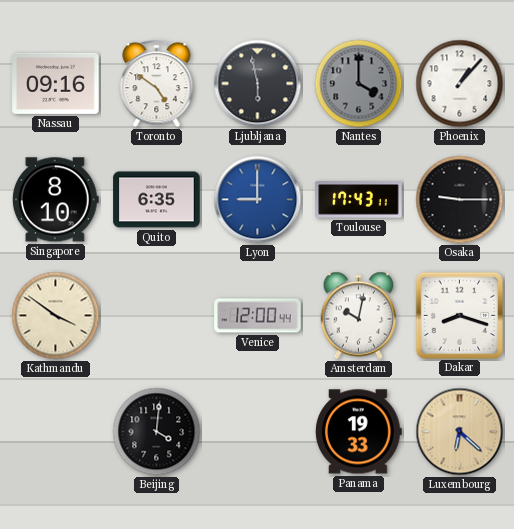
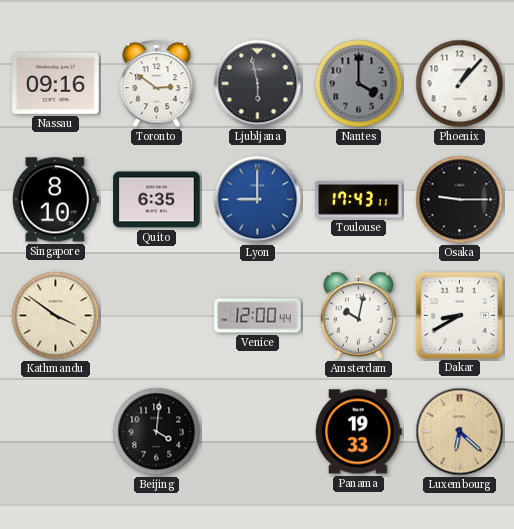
Toronto: 4:51 -> 2:51
Dakar: 8:18 -> 8:40
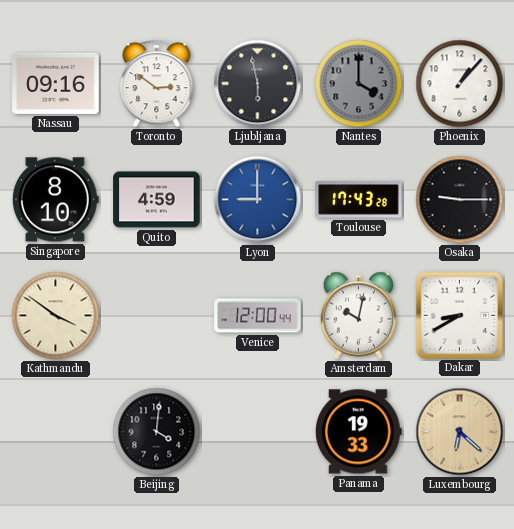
Quito: 6:35 -> 4:59
Toulouse: 17:43:11 -> 17:43:28
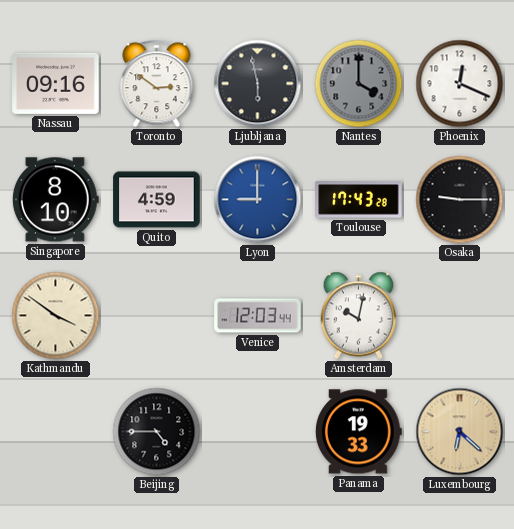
Phoenix: 1:07 -> 12:19
Venice: 12:00 -> 12:03
Dakar: 8:40 -> none
Beijing: 4:01 -> 4:45
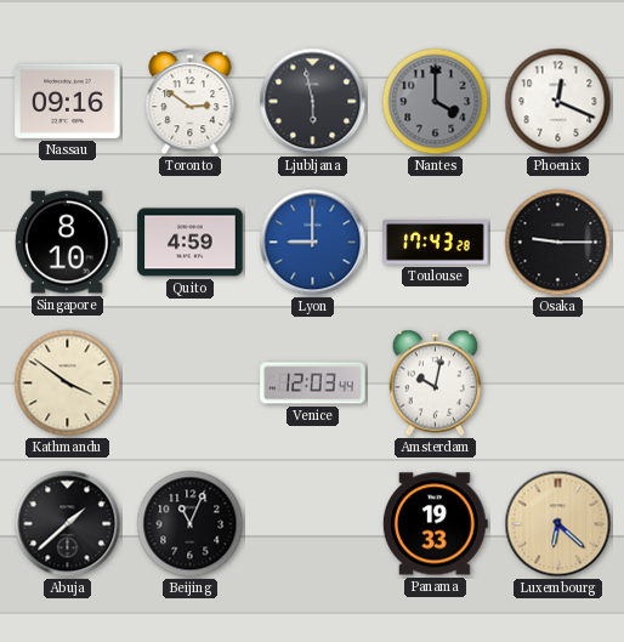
Abuja: none -> 1:38
Beijing: 4:45 -> 11:04
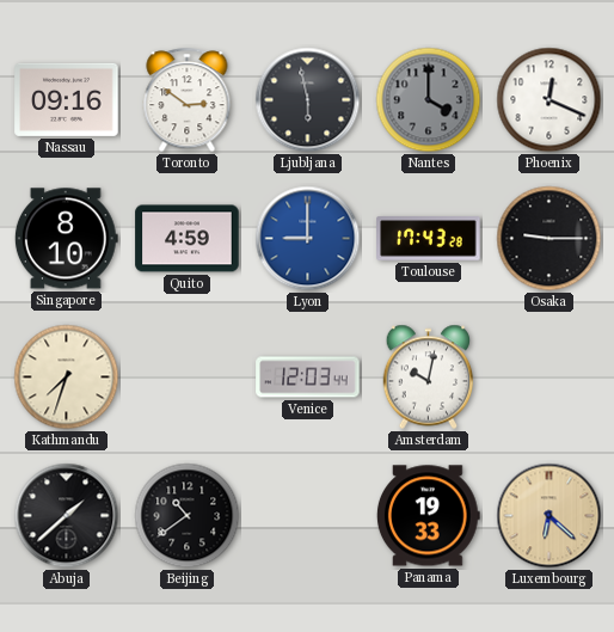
Kathmandu: 3:51 -> 7:33
Beijing: 11:04 -> 10:39
